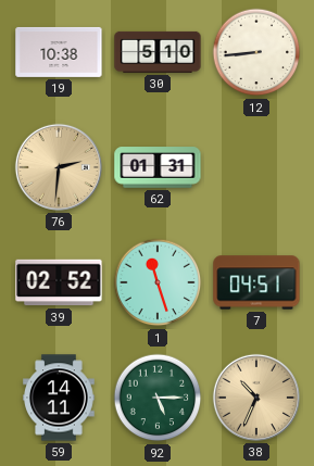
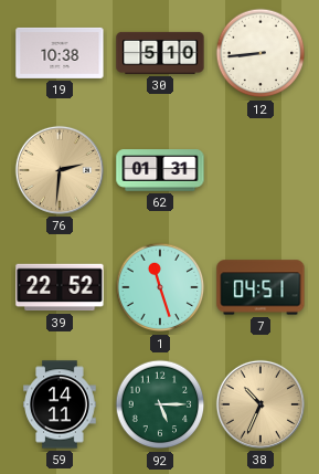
39: 02:52 -> 22:52
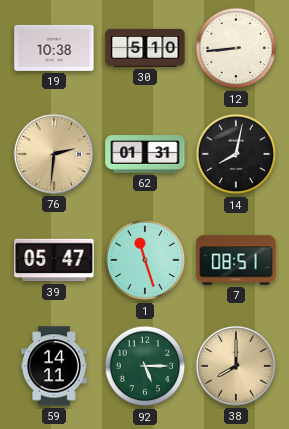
14: none -> 8:02
39: 22:52 -> 05:47
7: 04:51 -> 08:51
38: 10:34 -> 8:00
